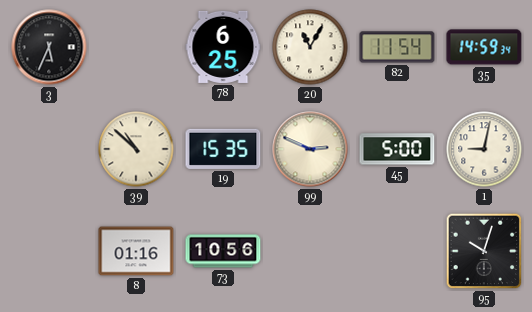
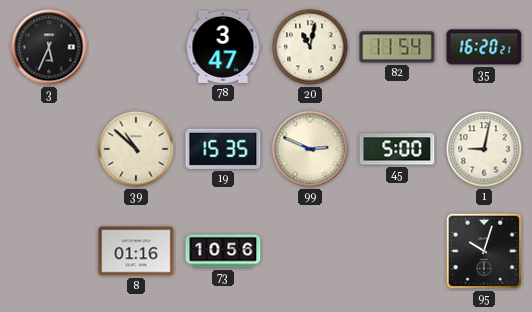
78: 6:25 -> 3:47
20: 11:05 -> 11:02
35: 14:59 -> 16:20
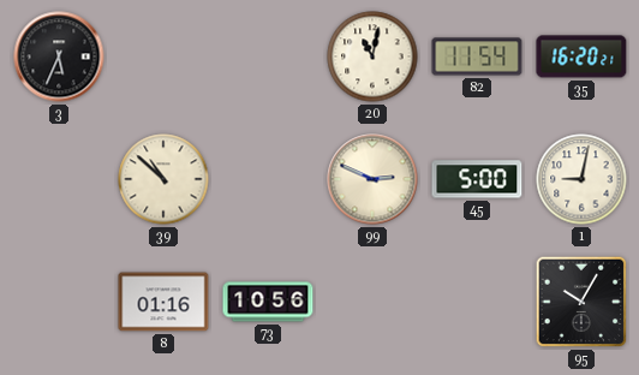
78: 3:47 -> none
19: 15:35 -> none
95: 10:03 -> 10:05
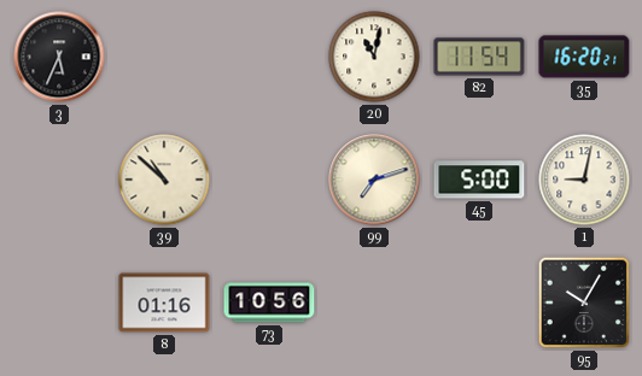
99: 2:49 -> 7:12
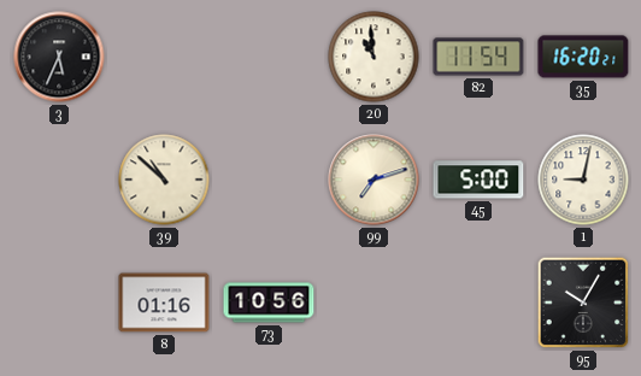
20: 11:02 -> 10:59
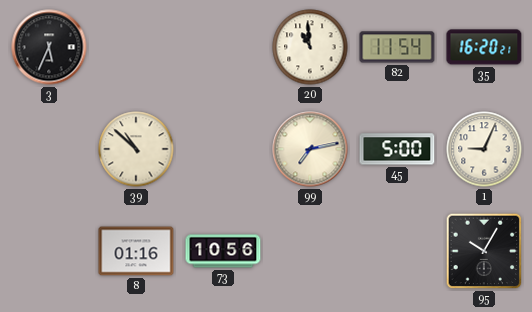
99: 7:12 -> 7:13
1: 9:02 -> 9:04
